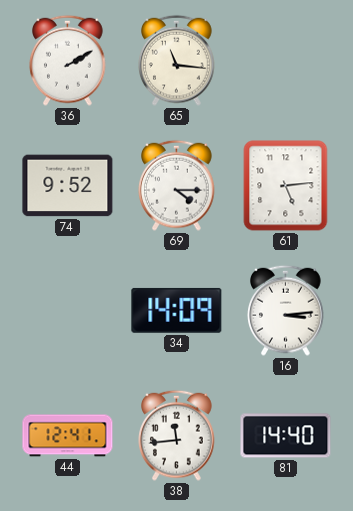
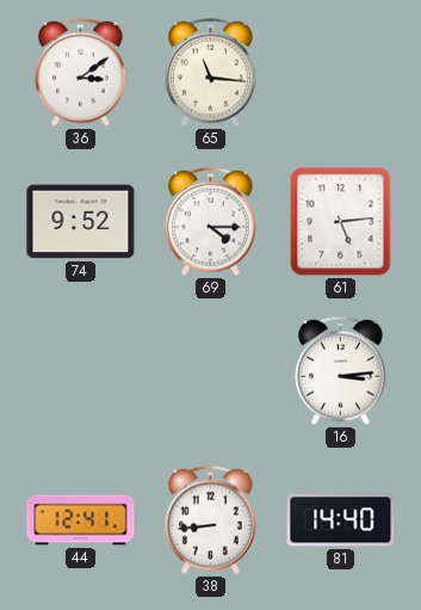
36: 2:10 -> 3:09
34: 14:09 -> none
38: 11:44 -> 8:44
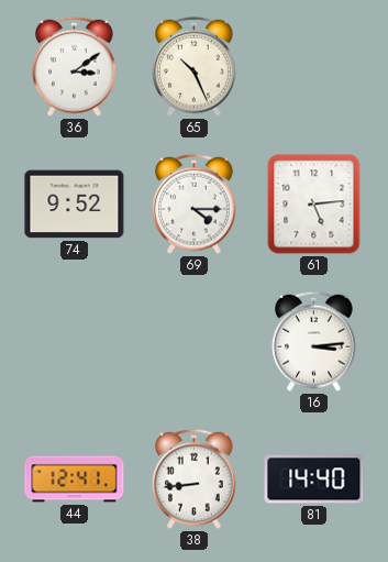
65: 11:16 -> 10:26
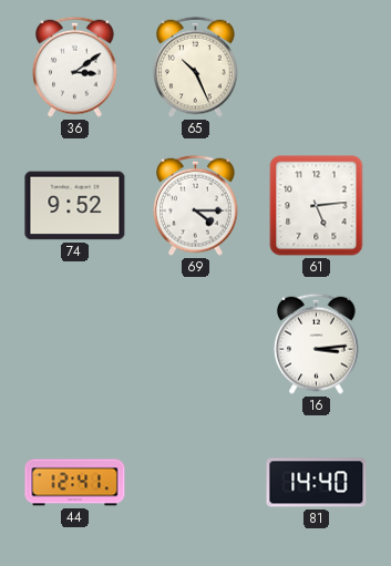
38: 8:44 -> none
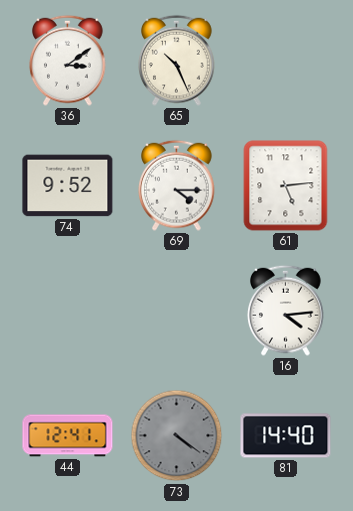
16: 3:14 -> 4:14
73: none -> 4:21
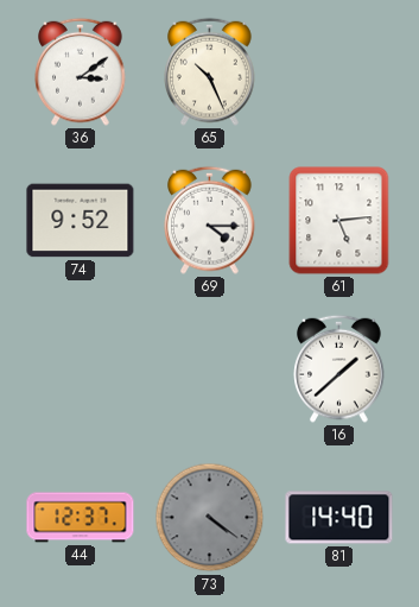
16: 4:14 -> 1:38
44: 12:41 -> 12:37
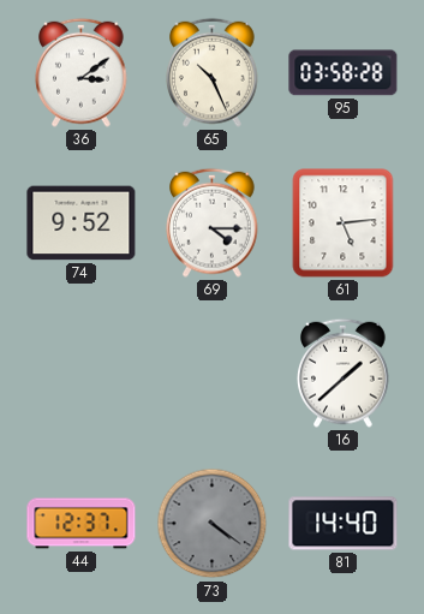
95: none -> 03:58
